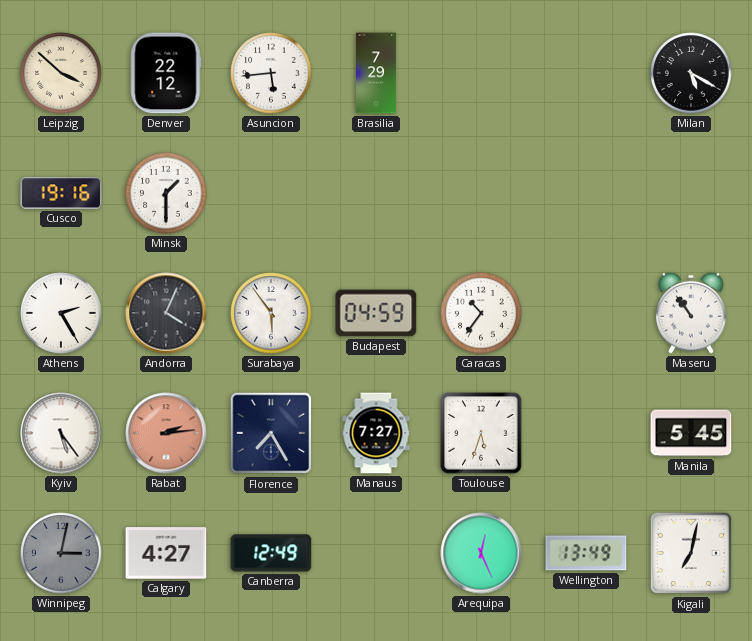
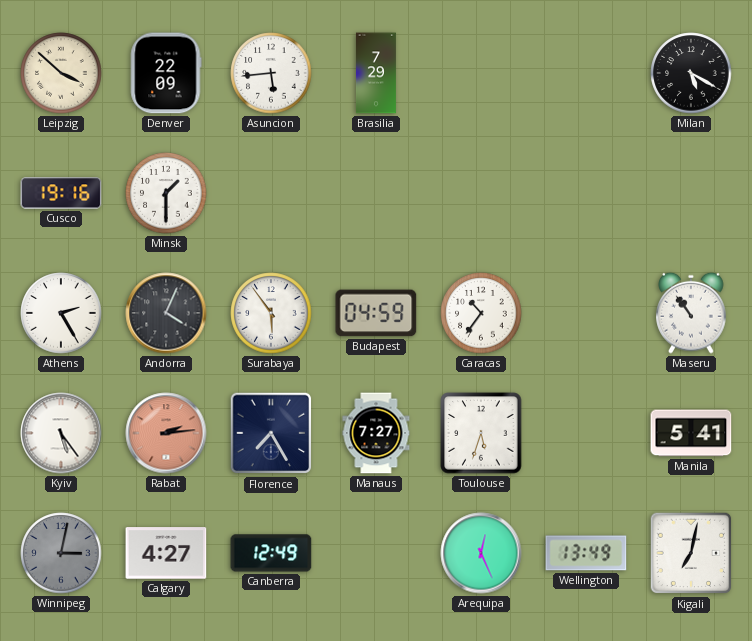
Denver: 22:12 -> 22:09
Manila: 5:45 -> 5:41
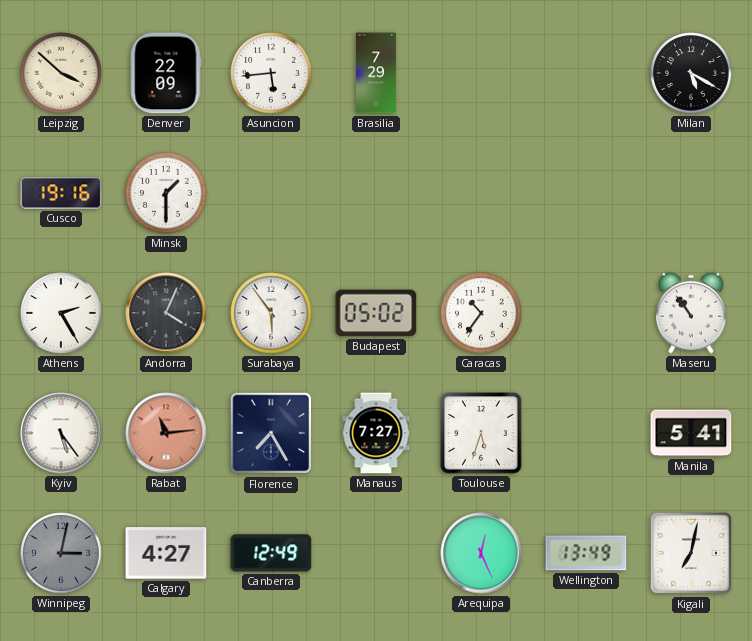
Budapest: 04:59 -> 05:02
Rabat: 2:14 -> 11:14
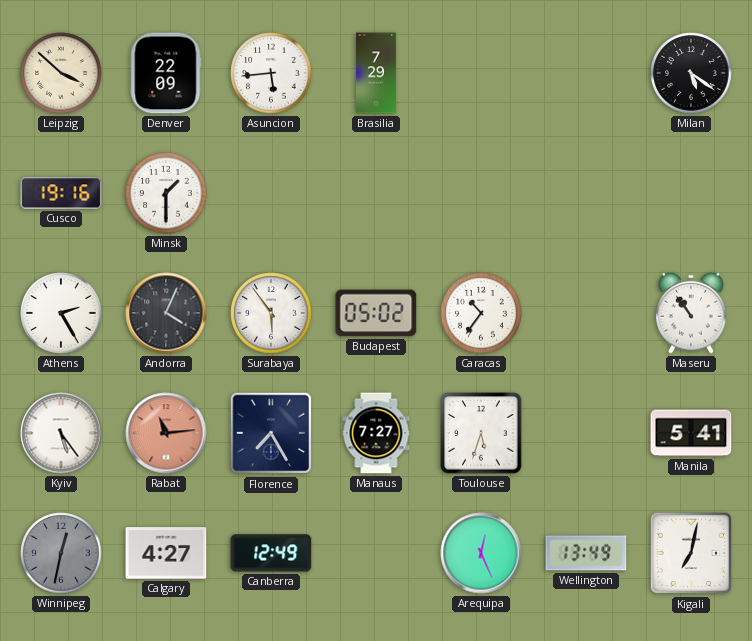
Milan: 5:20 -> 5:21
Winnipeg: 3:02 -> 12:32
